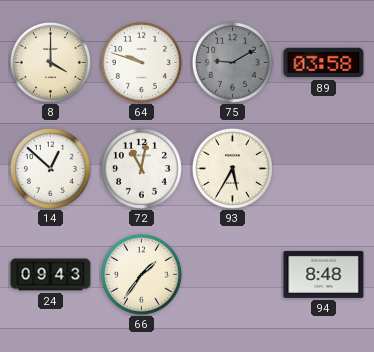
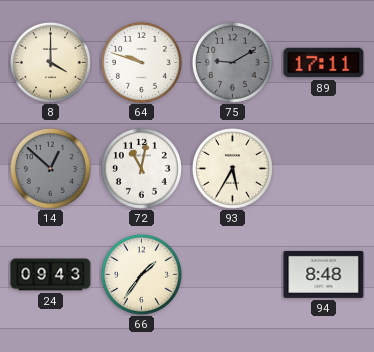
89: 03:58 -> 17:11
14 dial: white -> grey
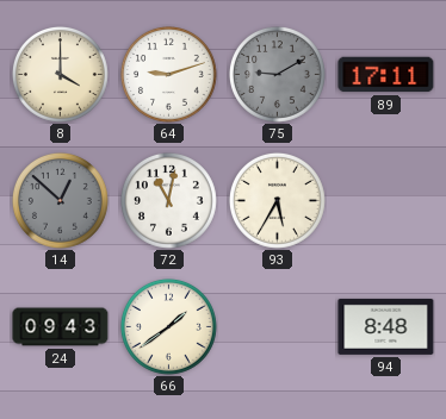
64: 9:48 -> 9:12
66: 1:36 -> 1:39
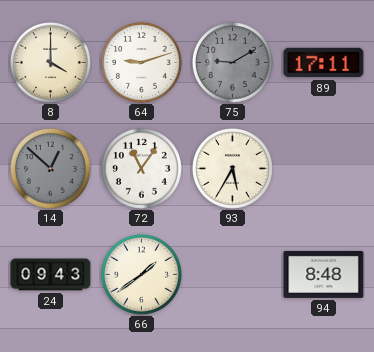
72: 11:02 -> 11:06
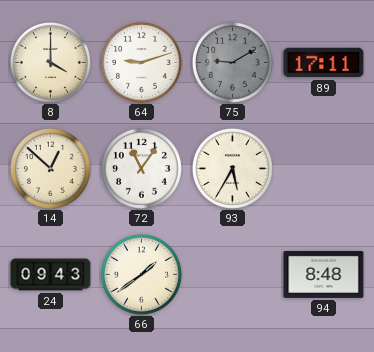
14 dial: grey -> cream
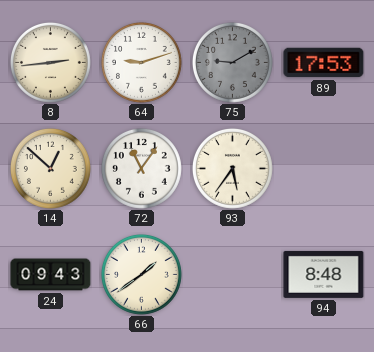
8: 4:00 -> 2:44
89: 17:11 -> 17:53
93: 5:35 -> 5:36
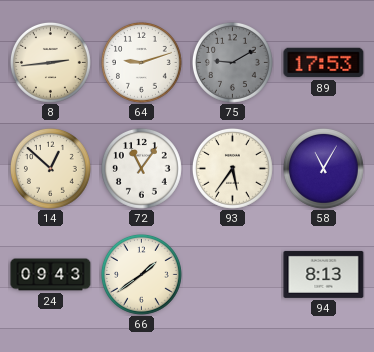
58: none -> 11:05
94: 8:48 -> 8:13
